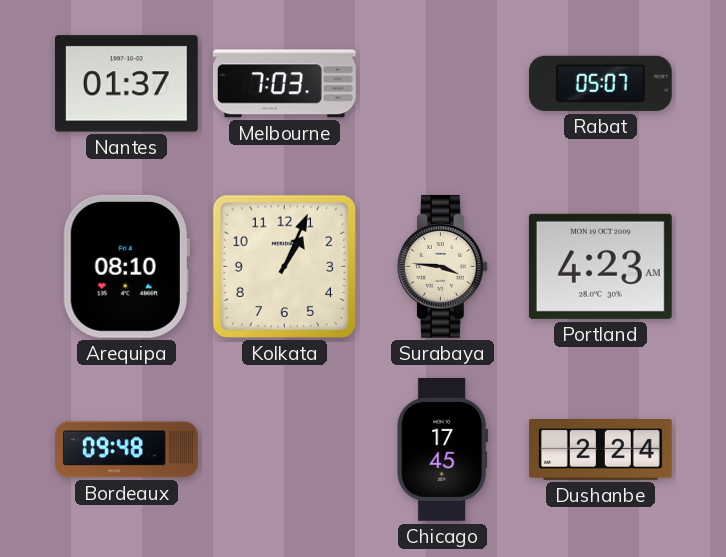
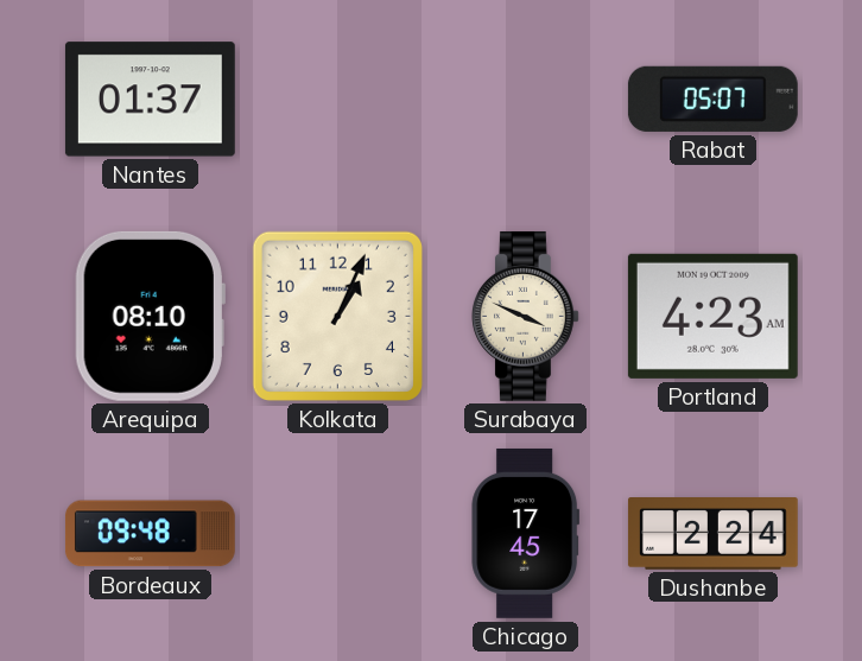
Melbourne: 7:03 -> none
Surabaya: 3:46 -> 3:49
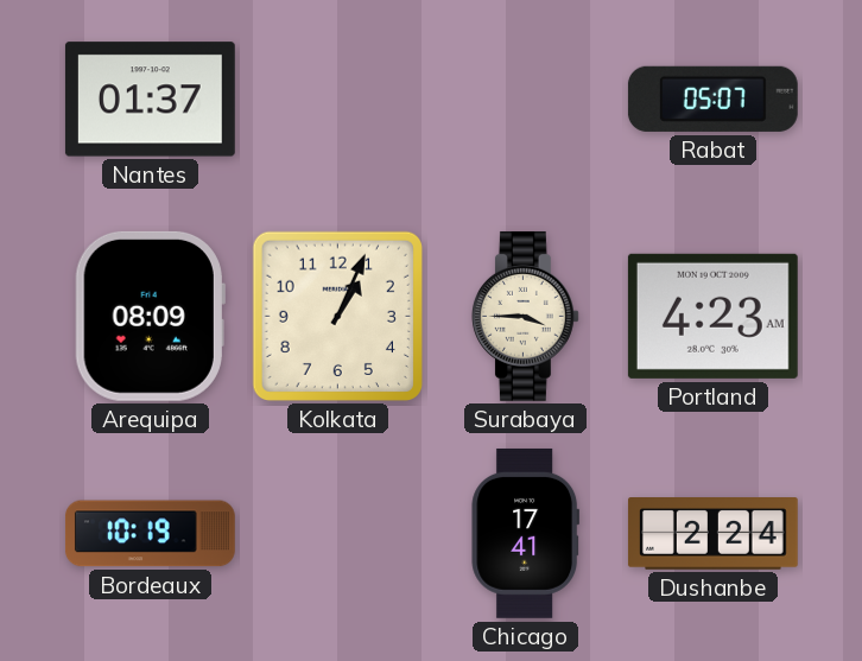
Arequipa: 08:10 -> 08:09
Surabaya: 3:49 -> 3:45
Bordeaux: 09:48 -> 10:19
Chicago: 17:45 -> 17:41
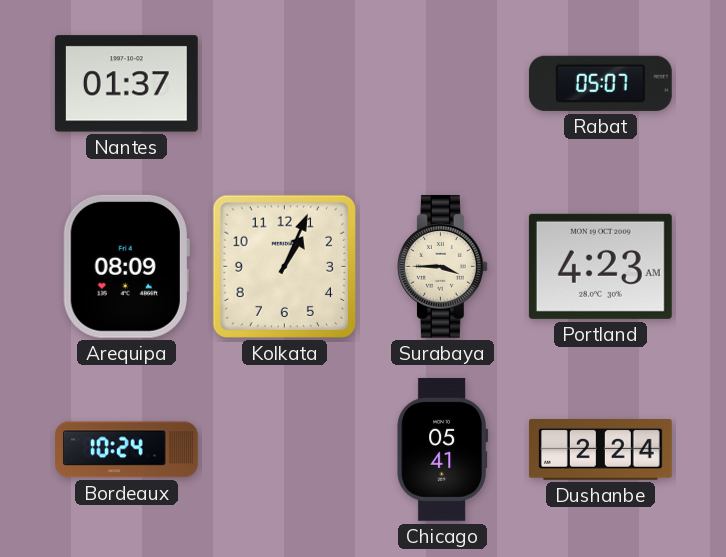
Bordeaux: 10:19 -> 10:24
Chicago: 17:41 -> 05:41
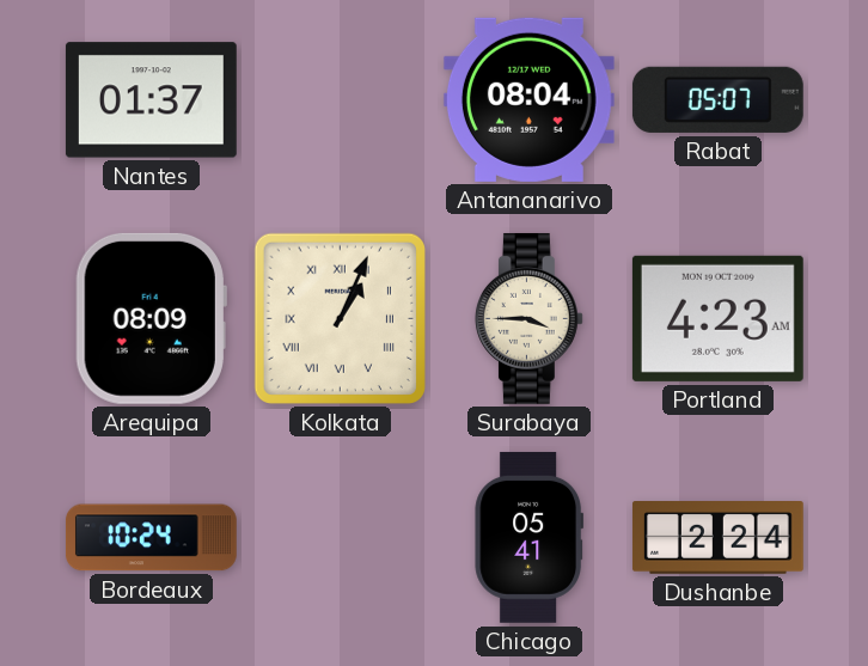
Antananarivo: none -> 08:04
Kolkata numerals: Arabic -> Roman
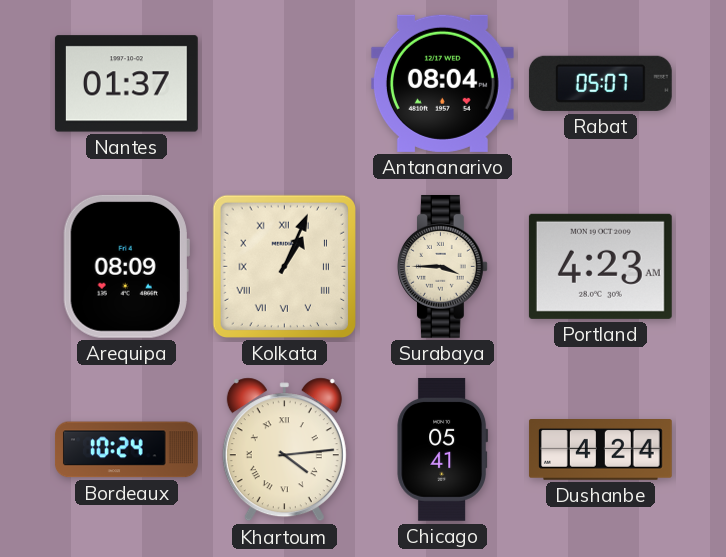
Khartoum: none -> 4:14
Dushanbe: 2:24 -> 4:24
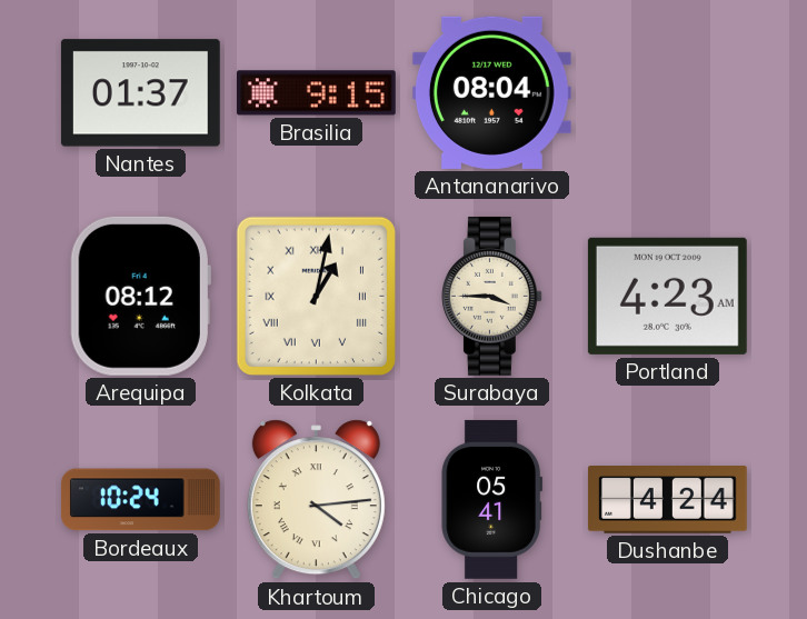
Brasilia: none -> 9:15
Rabat: 05:07 -> none
Arequipa: 08:09 -> 08:12
Kolkata: 1:04 -> 1:02
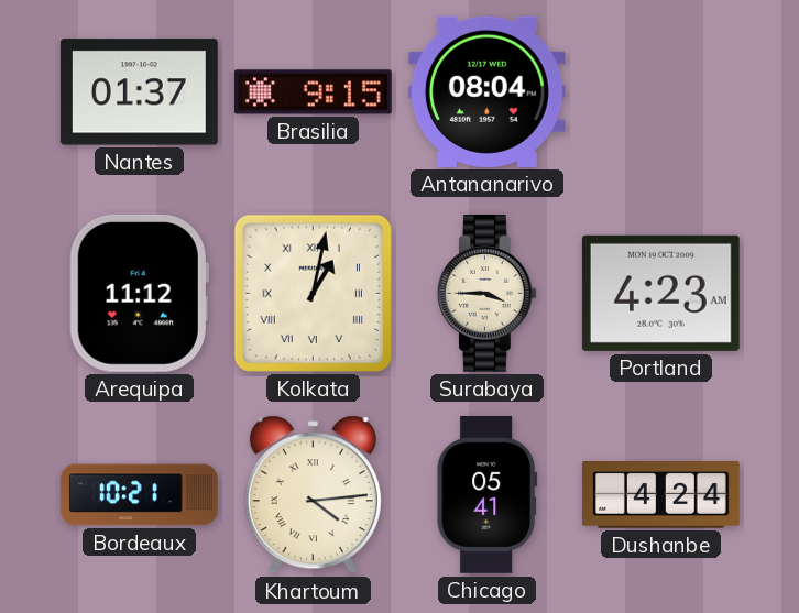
Arequipa: 08:12 -> 11:12
Bordeaux: 10:24 -> 10:21
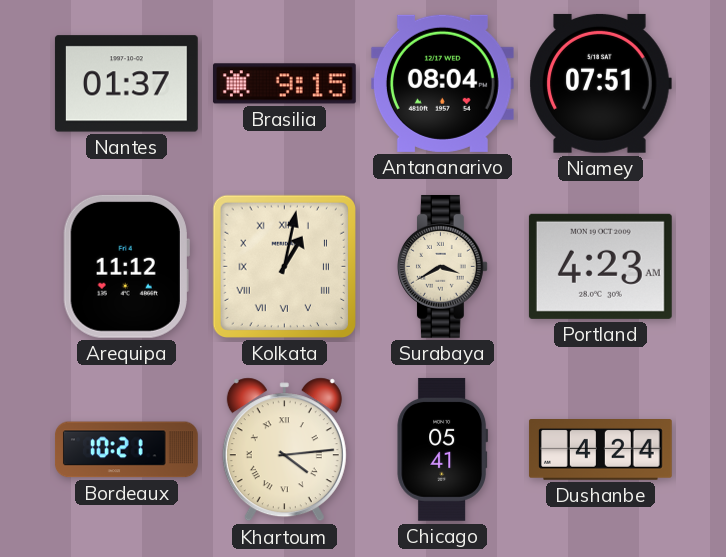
Niamey: none -> 07:51
Surabaya: 3:45 -> 3:40
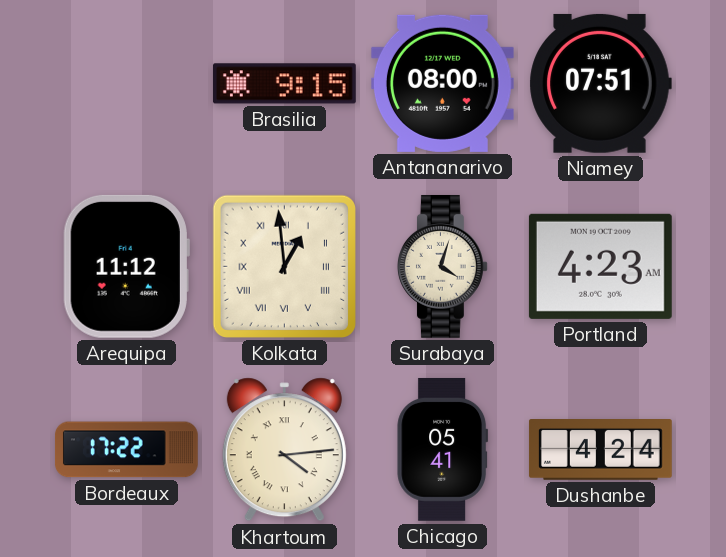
Nantes: 01:37 -> none
Antananarivo: 08:04 -> 08:00
Kolkata: 1:02 -> 12:59
Surabaya: 3:40 -> 4:03
Bordeaux: 10:21 -> 17:22
